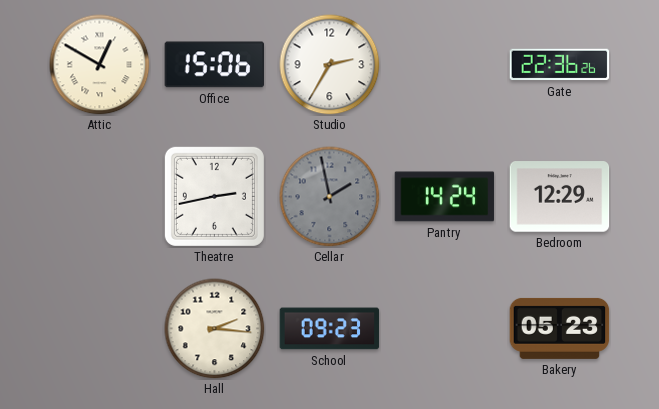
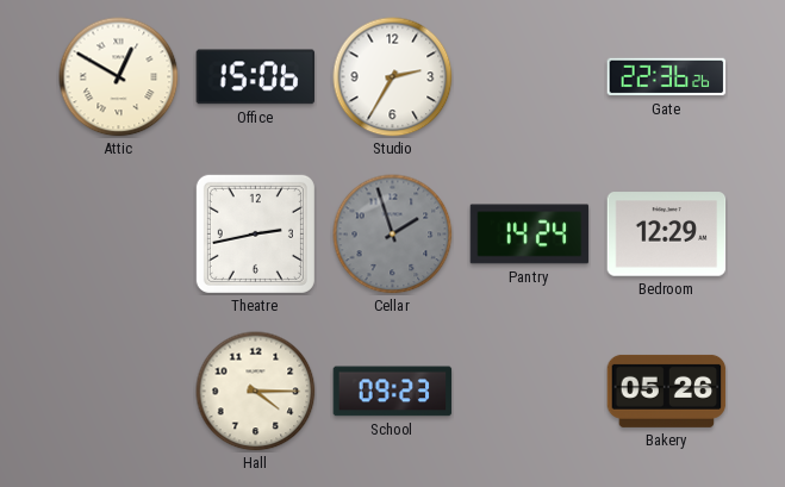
Cellar: 1:58 -> 1:57
Hall: 2:16 -> 4:15
Bakery: 05:23 -> 05:26
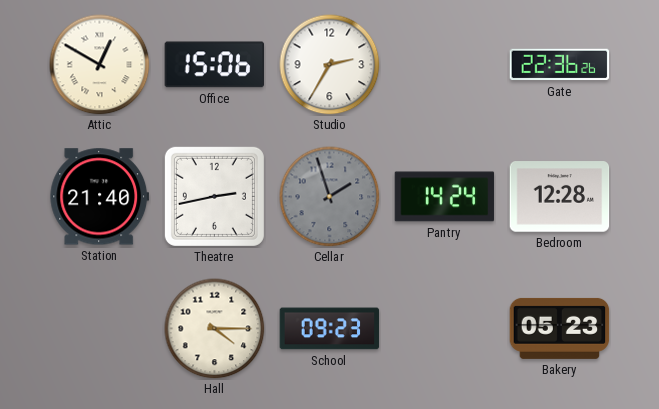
Station: none -> 21:40
Bedroom: 12:29 -> 12:28
Bakery: 05:26 -> 05:23
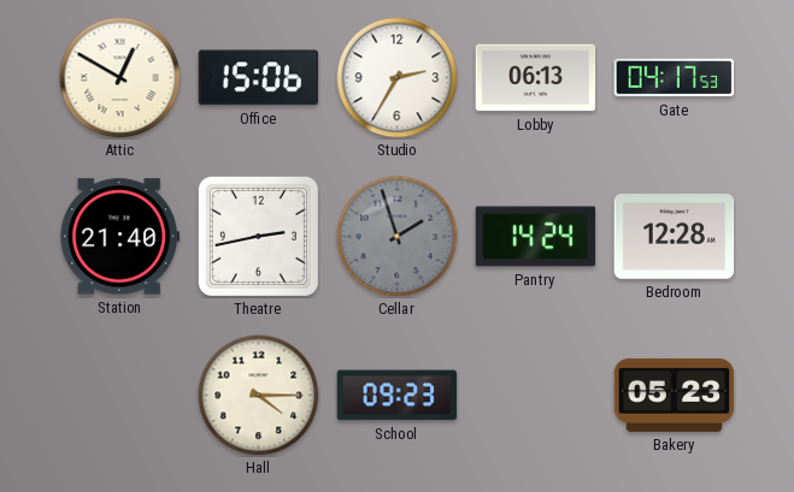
Lobby: none -> 06:13
Gate: 22:36 -> 04:17
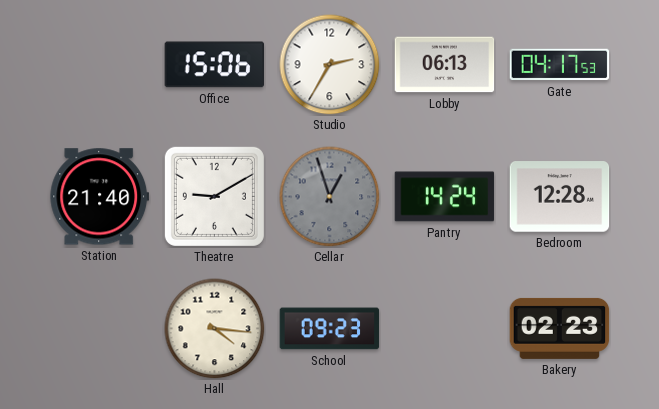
Attic: 12:50 -> none
Theatre: 2:43 -> 9:10
Cellar: 1:57 -> 12:57
Hall: 4:15 -> 4:16
Bakery: 05:23 -> 02:23
